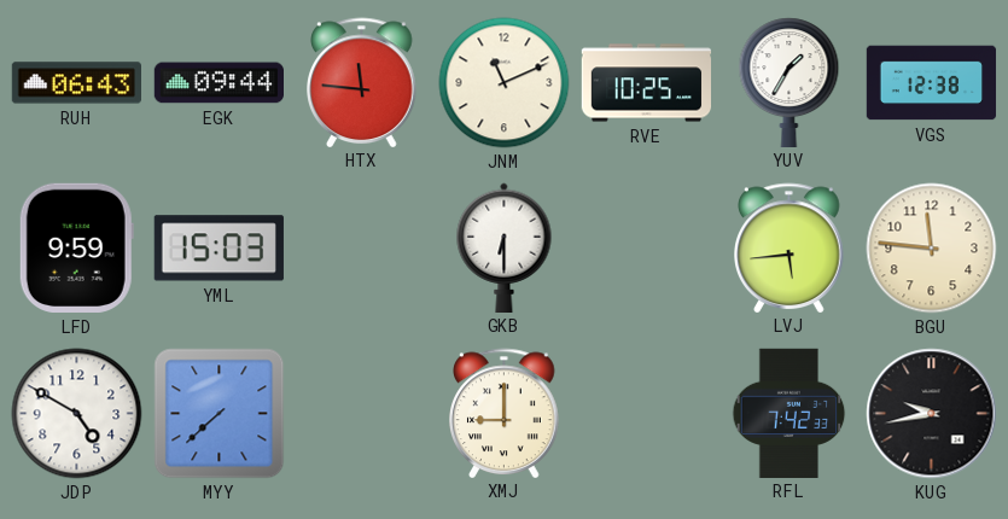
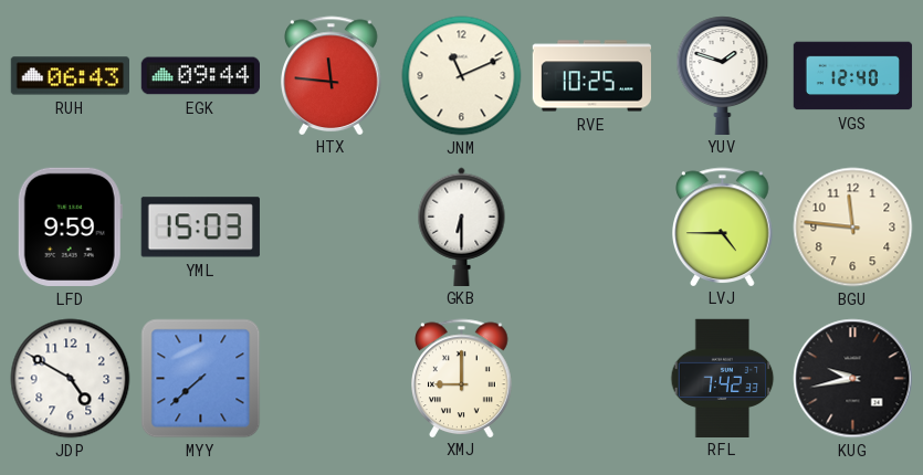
YUV: 1:35 -> 1:48
VGS: 12:38 -> 12:40
LVJ: 5:44 -> 4:45
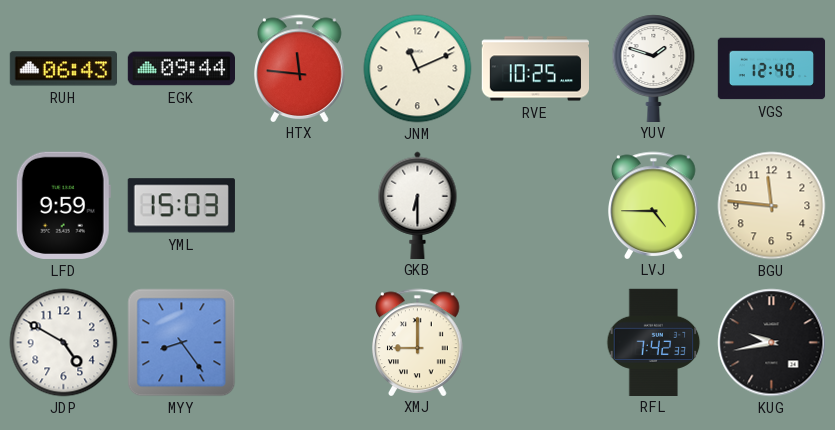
MYY: 7:38 -> 8:24
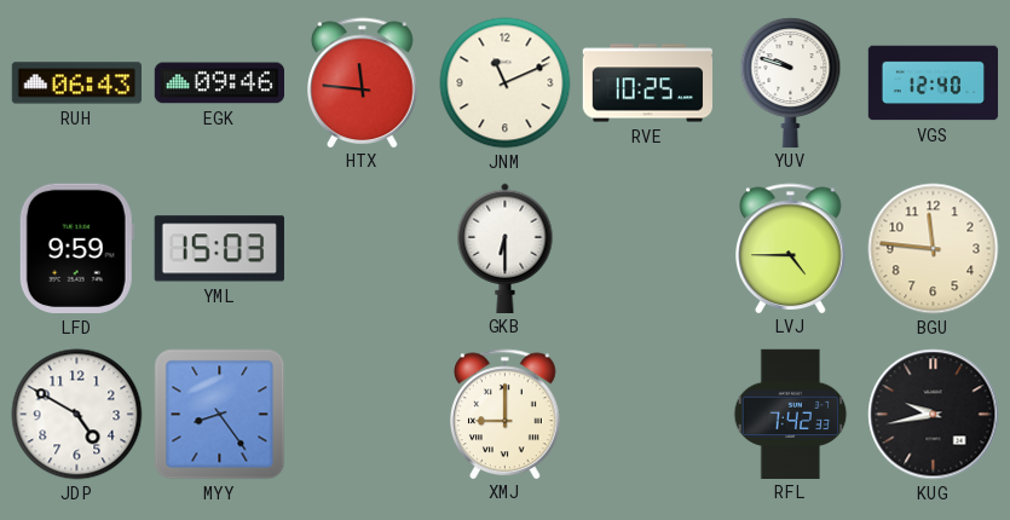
EGK: 09:44 -> 09:46
YUV: 1:48 -> 9:48
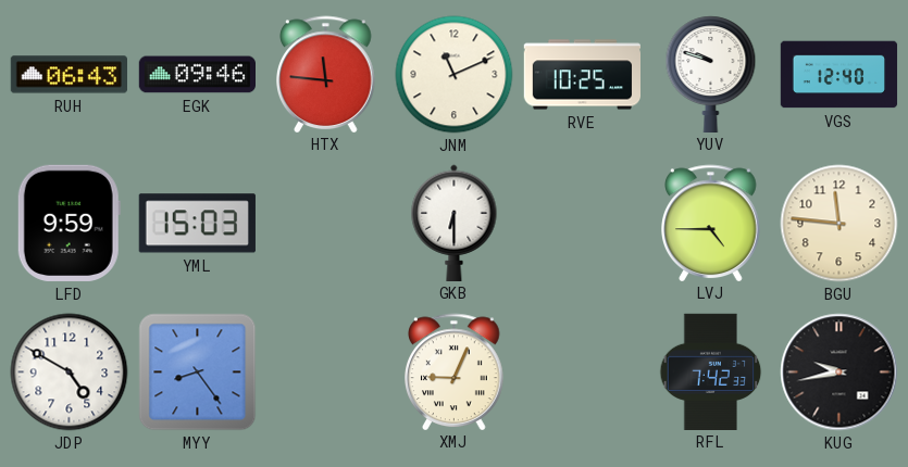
XMJ: 9:00 -> 9:04
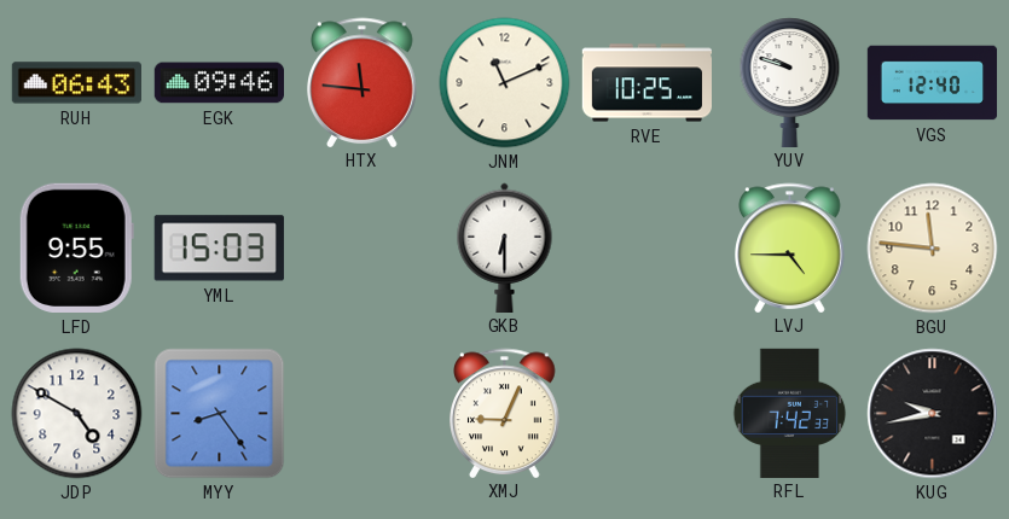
LFD: 9:59 -> 9:55
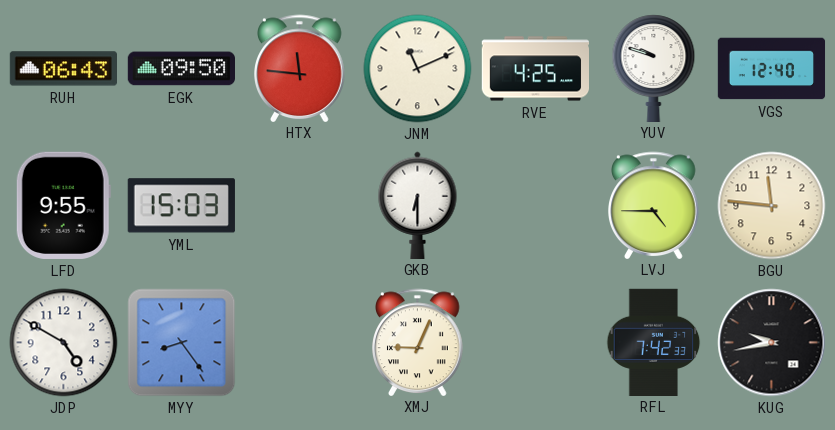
EGK: 09:46 -> 09:50
RVE: 10:25 -> 4:25
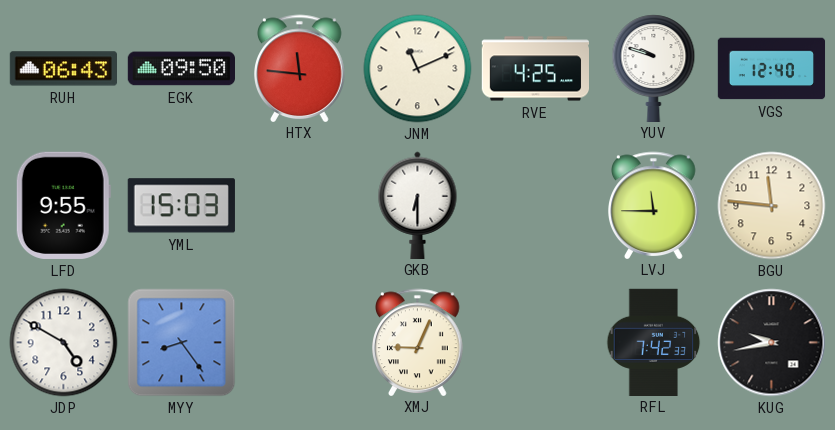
LVJ: 4:45 -> 11:45
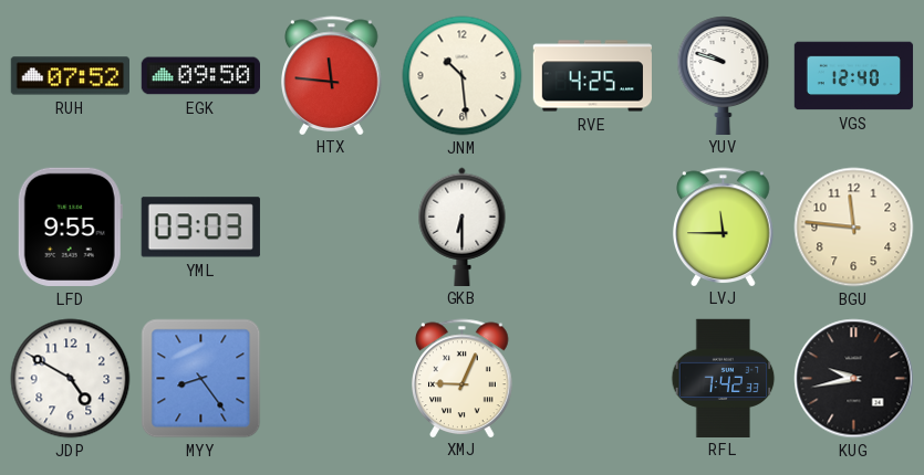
RUH: 06:43 -> 07:52
JNM: 11:11 -> 10:29
YML: 15:03 -> 03:03
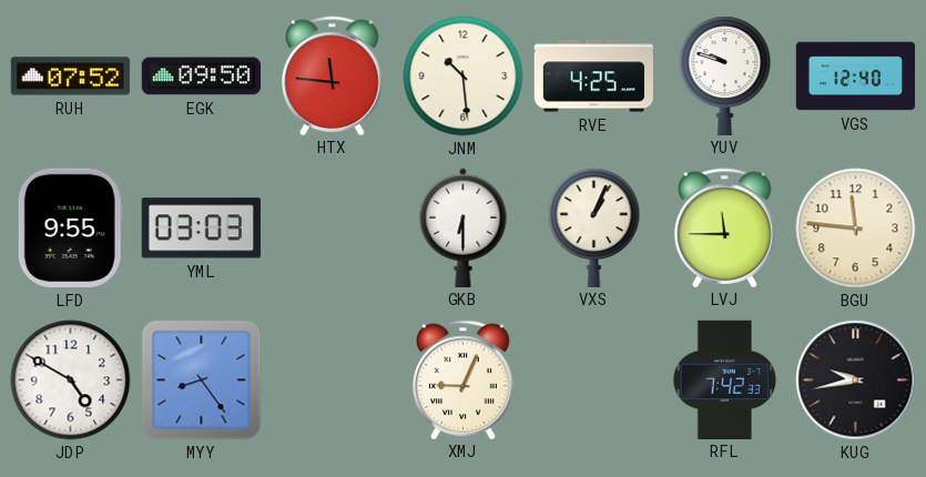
VXS: none -> 1:04
